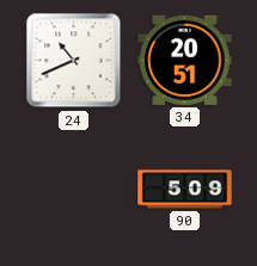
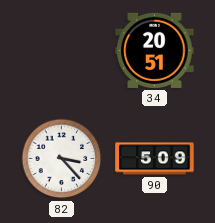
24: 10:41 -> none
82: none -> 3:23
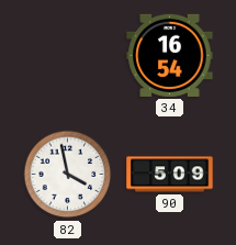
34: 20:51 -> 16:54
82: 3:23 -> 3:58
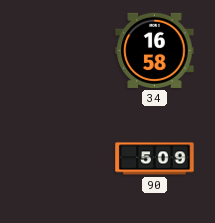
34: 16:54 -> 16:58
82: 3:58 -> none
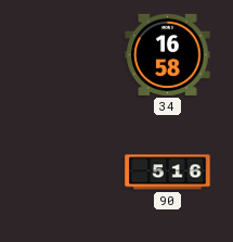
90: 5:09 -> 5:16
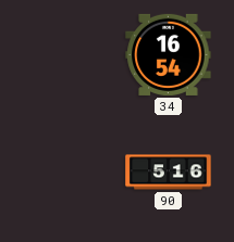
34: 16:58 -> 16:54
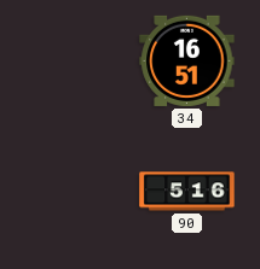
34: 16:54 -> 16:51
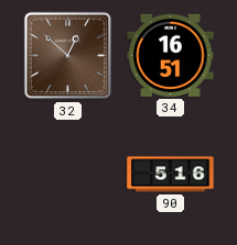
32: none -> 12:52
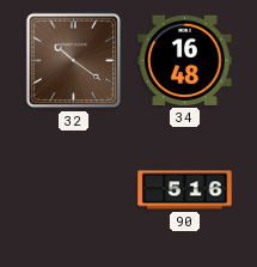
32: 12:52 -> 10:21
34: 16:51 -> 16:48
